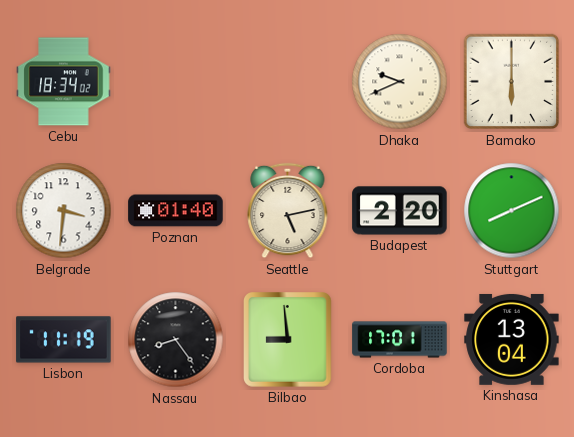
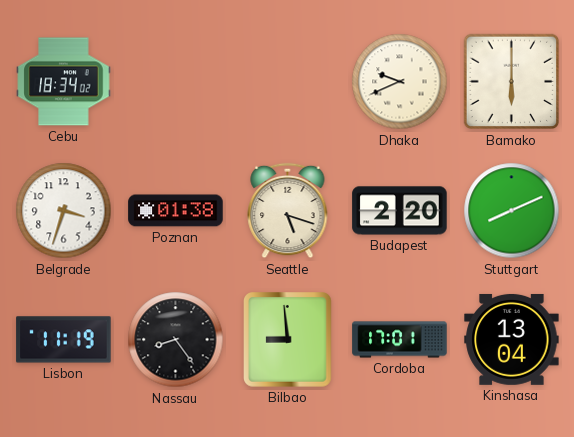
Belgrade: 3:31 -> 3:33
Poznan: 01:40 -> 01:38
Seattle: 5:13 -> 5:18
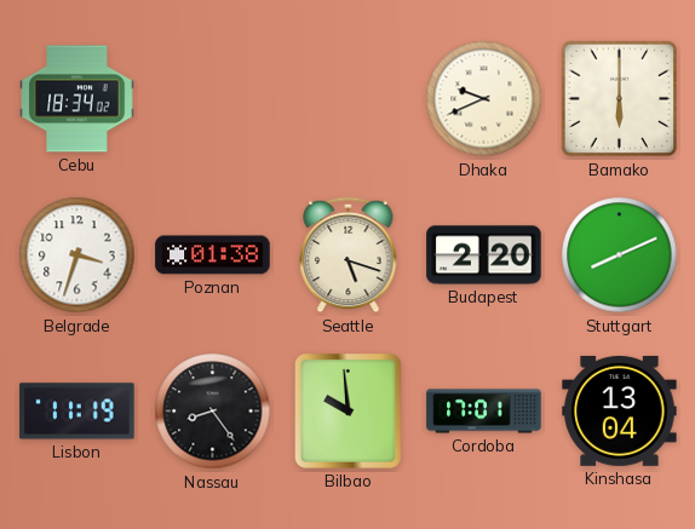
Bilbao: 8:59 -> 9:59
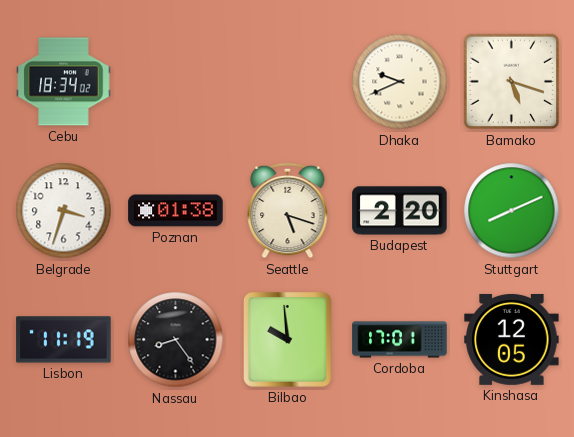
Bamako: 6:00 -> 5:18
Kinshasa: 13:04 -> 12:05
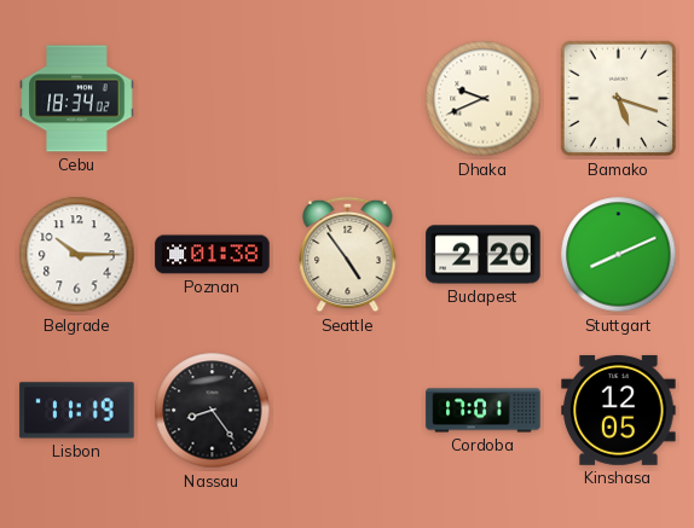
Belgrade: 3:33 -> 10:15
Seattle: 5:18 -> 4:54
Bilbao: 9:59 -> none
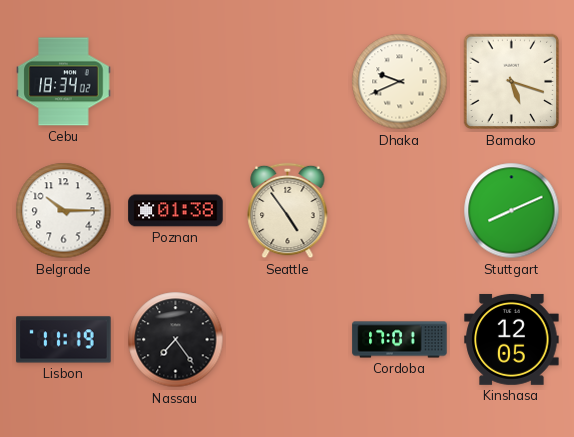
Budapest: 2:20 -> none
Nassau: 8:24 -> 7:24
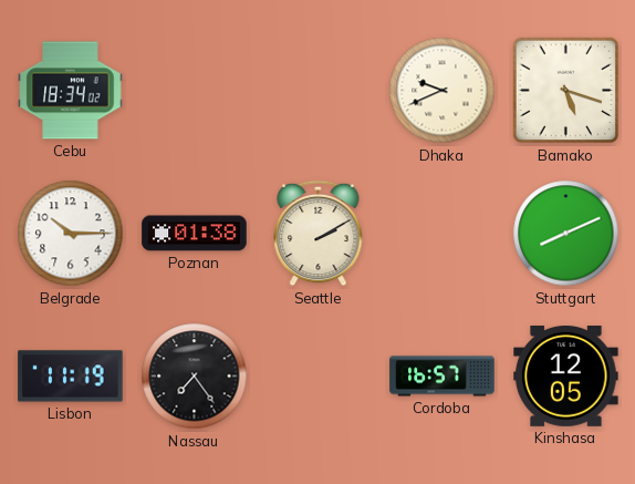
Seattle: 4:54 -> 2:10
Cordoba: 17:01 -> 16:57
